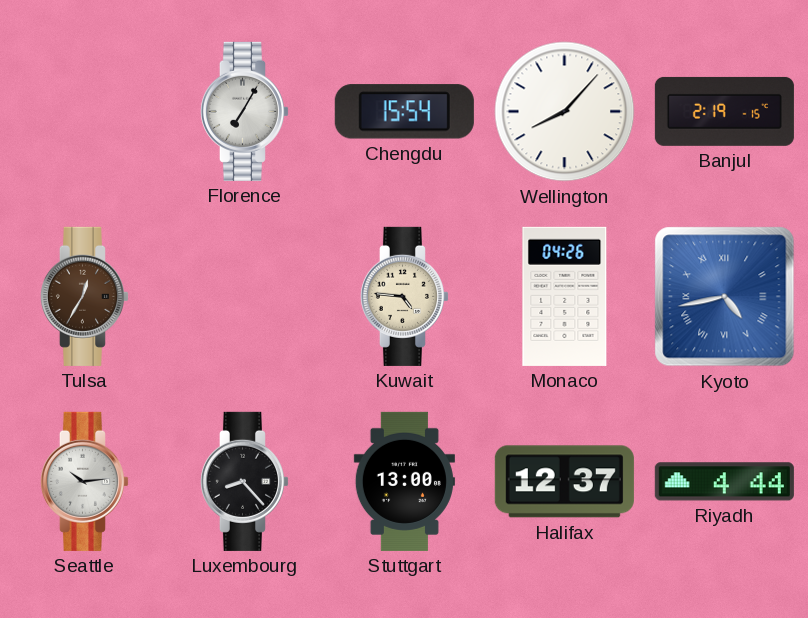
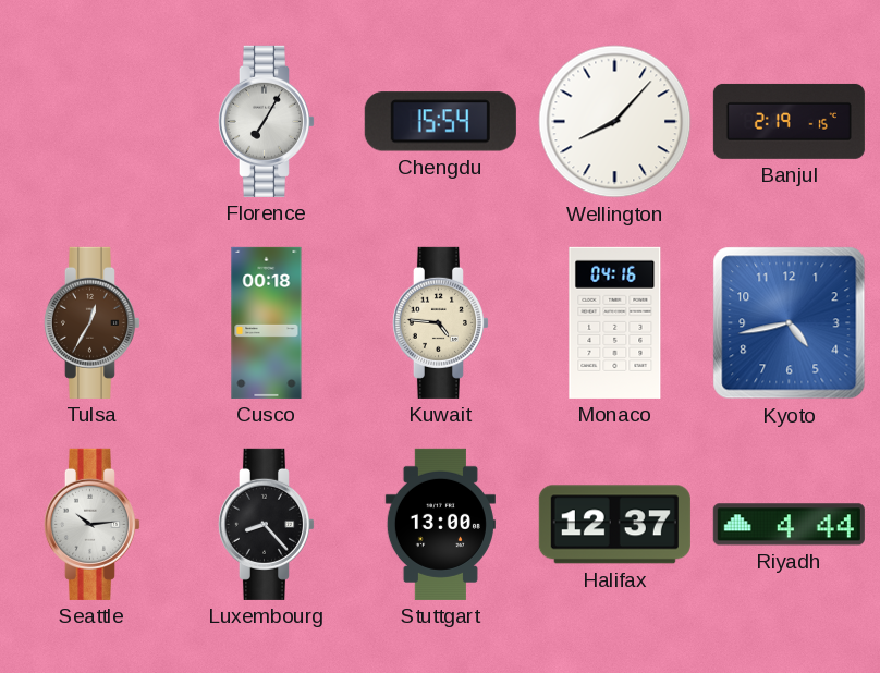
Cusco: none -> 00:18
Monaco: 04:26 -> 04:16
Kyoto numerals: Roman -> Arabic
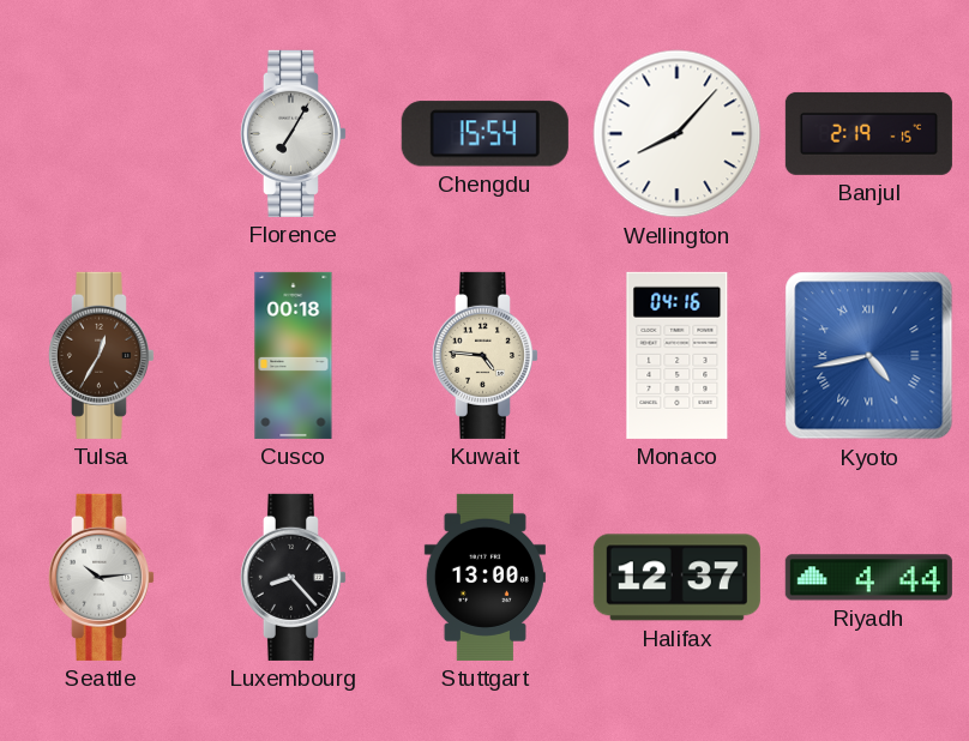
Kyoto numerals: Arabic -> Roman
